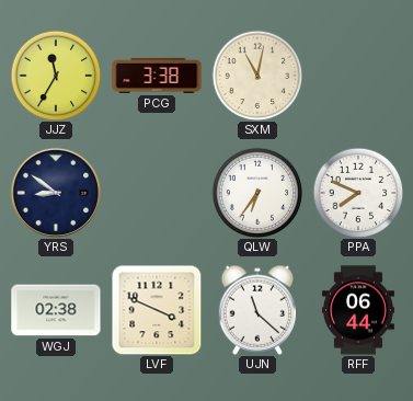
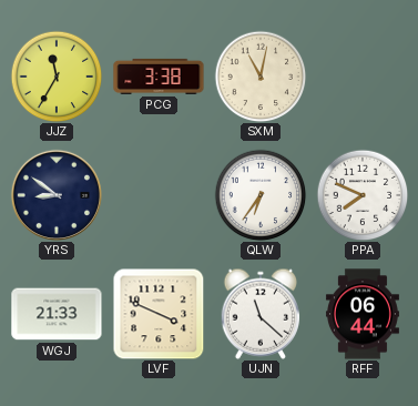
WGJ: 02:38 -> 21:33
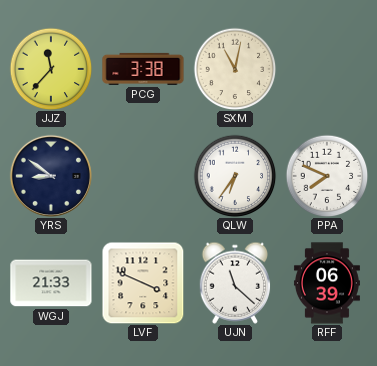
JJZ: 11:35 -> 11:37
RFF: 06:44 -> 06:39
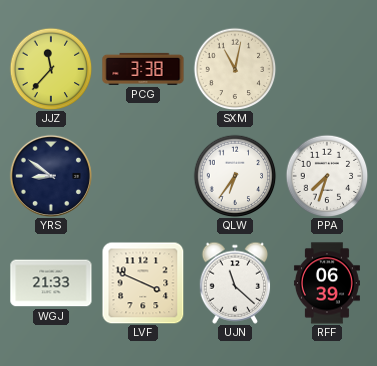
PPA: 7:49 -> 7:33
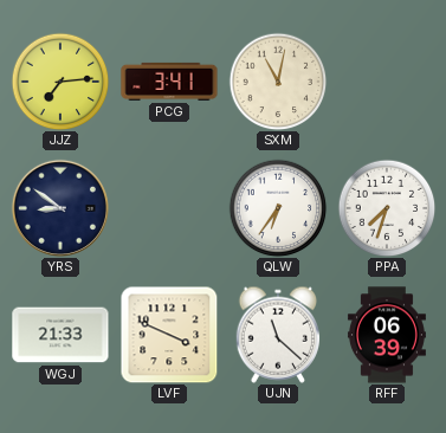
JJZ: 11:37 -> 7:14
PCG: 3:38 -> 3:41
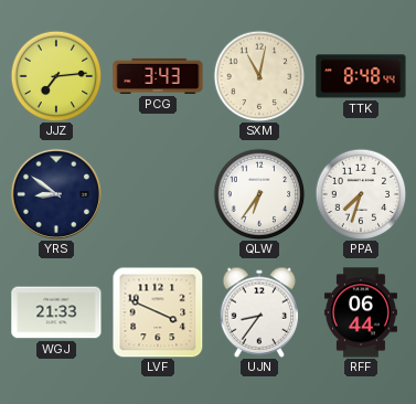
PCG: 3:41 -> 3:43
TTK: none -> 8:48
UJN: 11:22 -> 8:36
RFF: 06:39 -> 06:44
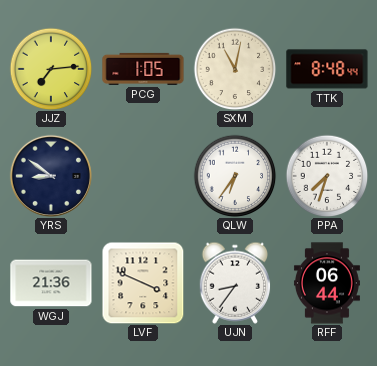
PCG: 3:43 -> 1:05
WGJ: 21:33 -> 21:36
